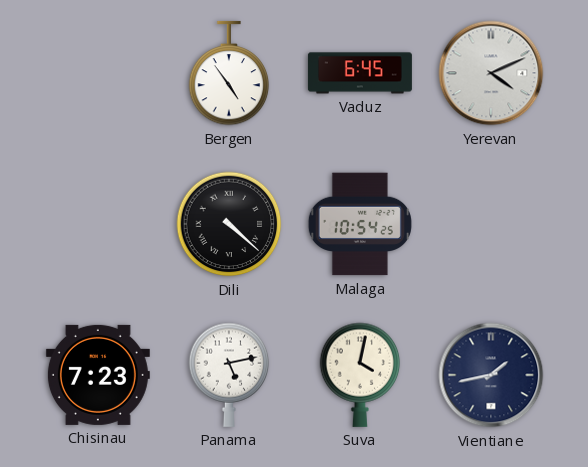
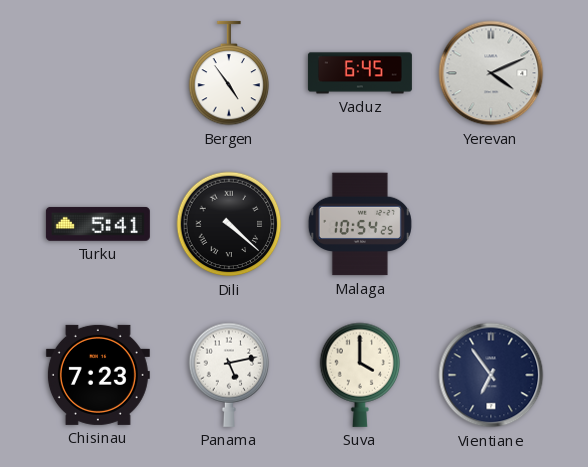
Turku: none -> 5:41
Suva: 4:02 -> 4:00
Vientiane: 1:43 -> 6:54
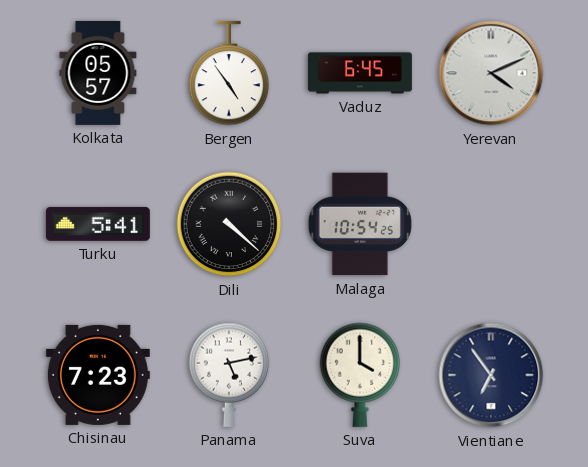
Kolkata: none -> 05:57
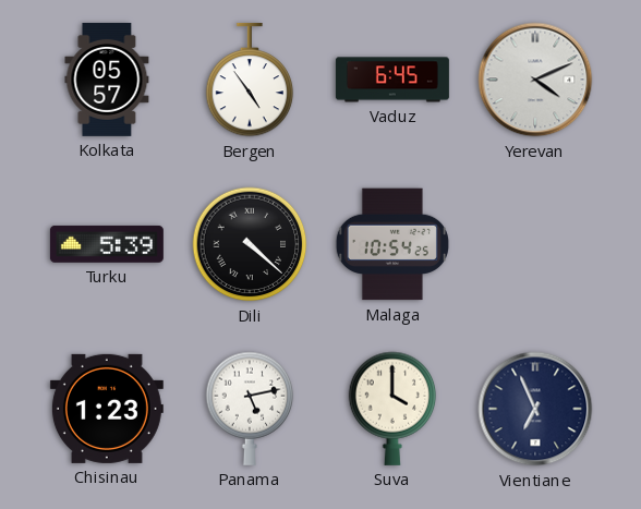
Turku: 5:41 -> 5:39
Chisinau: 7:23 -> 1:23
Vientiane: 6:54 -> 6:56
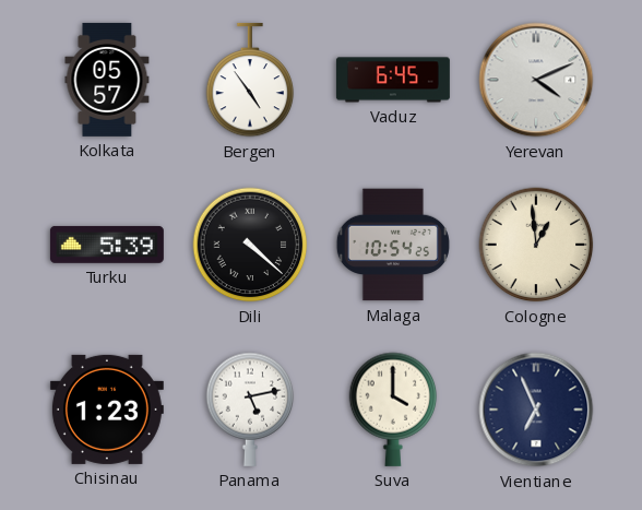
Cologne: none -> 12:59
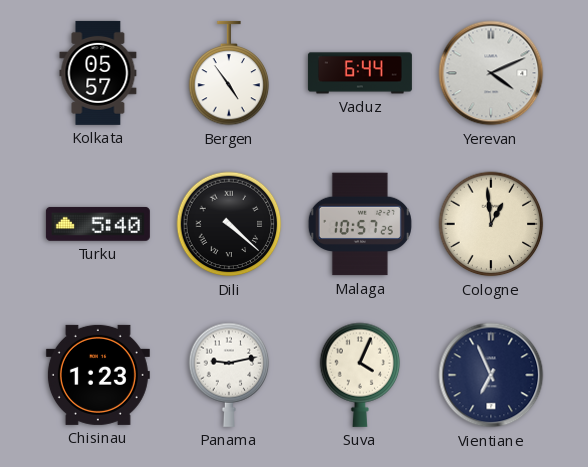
Vaduz: 6:45 -> 6:44
Turku: 5:39 -> 5:40
Malaga: 10:54 -> 10:57
Panama: 5:13 -> 9:13
Suva: 4:00 -> 4:04
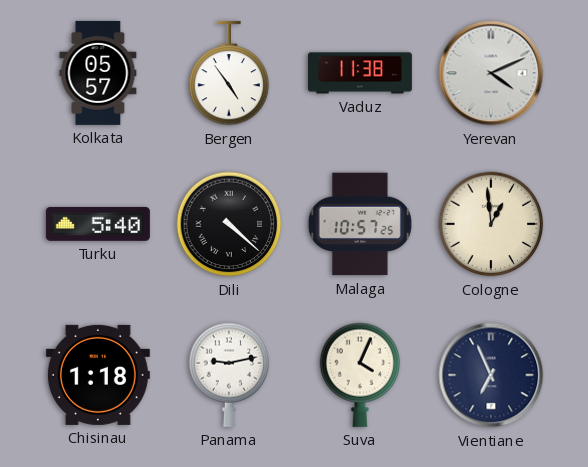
Vaduz: 6:44 -> 11:38
Chisinau: 1:23 -> 1:18
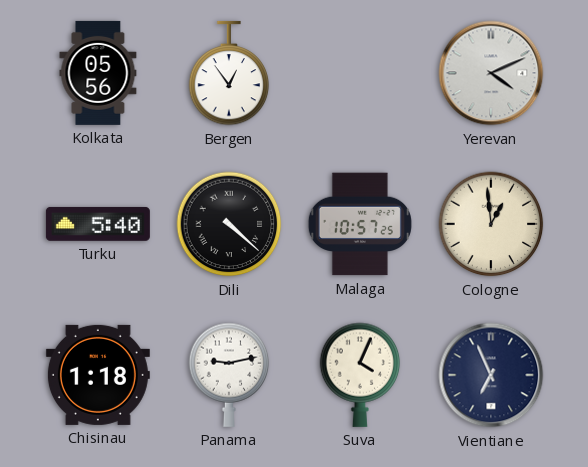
Kolkata: 05:57 -> 05:56
Bergen: 4:54 -> 12:54
Vaduz: 11:38 -> none
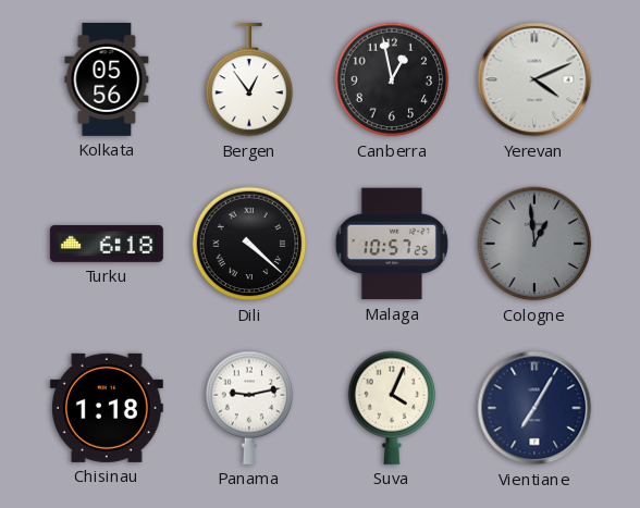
Canberra: none -> 12:58
Turku: 5:40 -> 6:18
Cologne dial: cream -> grey
Vientiane: 6:56 -> 7:05
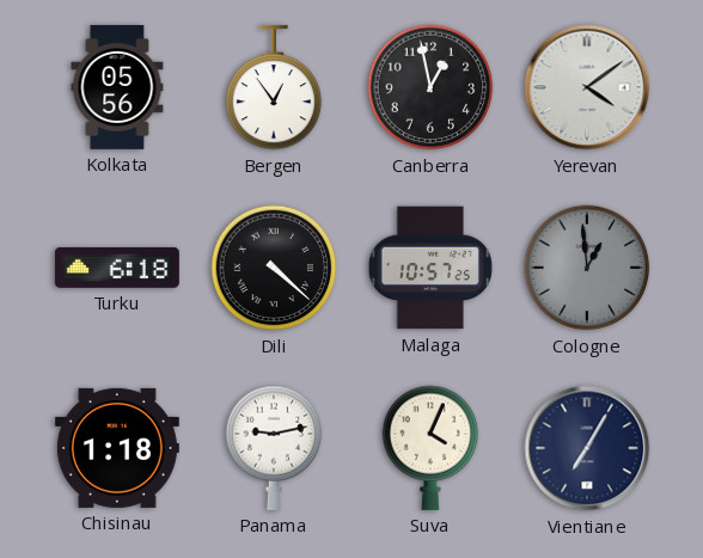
Yerevan: 4:11 -> 4:09
